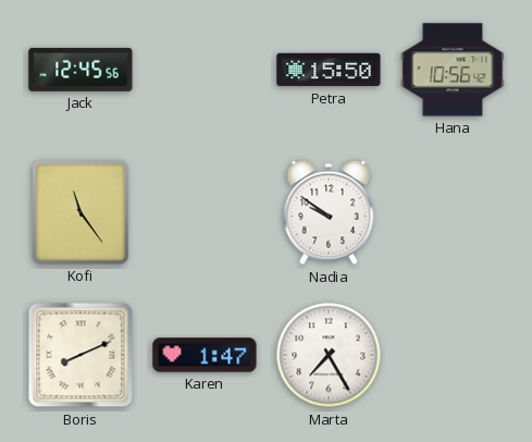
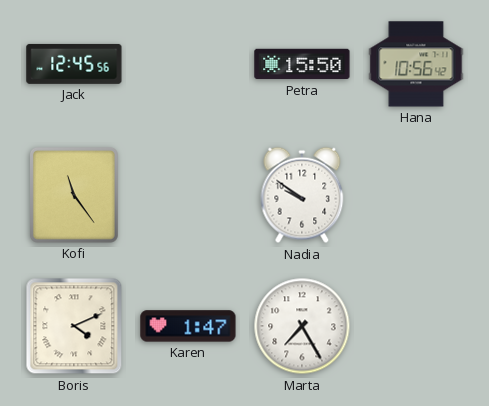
Boris: 8:11 -> 4:11
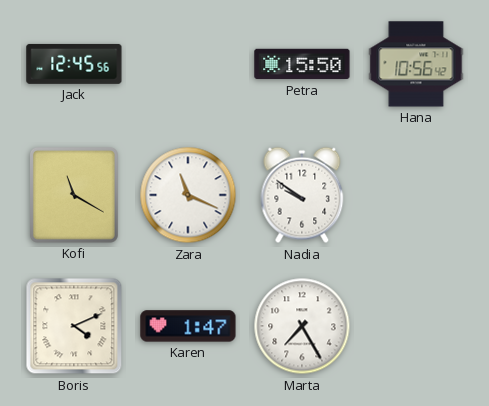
Kofi: 11:24 -> 11:20
Zara: none -> 11:19
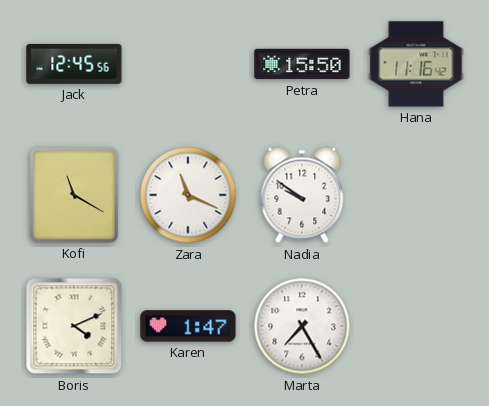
Hana: 10:56 -> 11:16
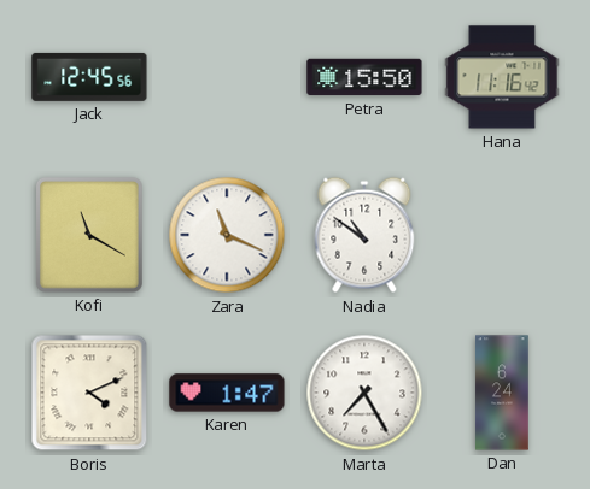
Nadia: 9:51 -> 10:51
Dan: none -> 6:24
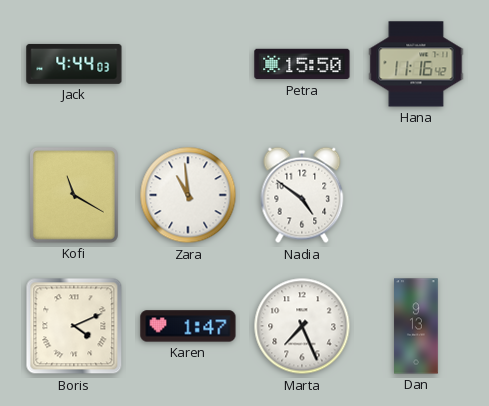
Jack: 12:45 -> 4:44
Zara: 11:19 -> 10:59
Nadia: 10:51 -> 4:51
Marta: 7:25 -> 7:26
Dan: 6:24 -> 9:13
